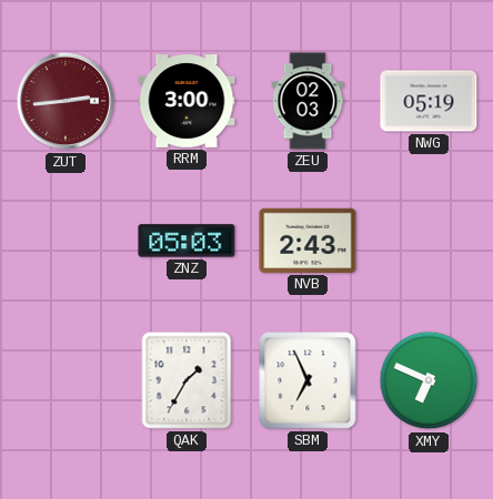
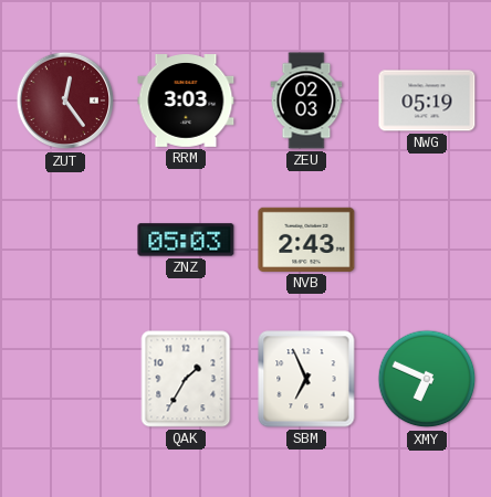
ZUT: 2:44 -> 12:24
RRM: 3:00 -> 3:03
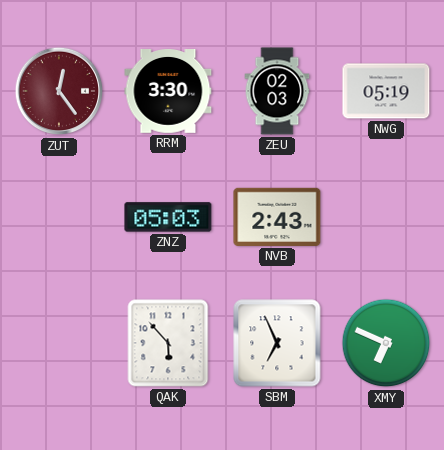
RRM: 3:03 -> 3:30
QAK: 1:35 -> 5:53
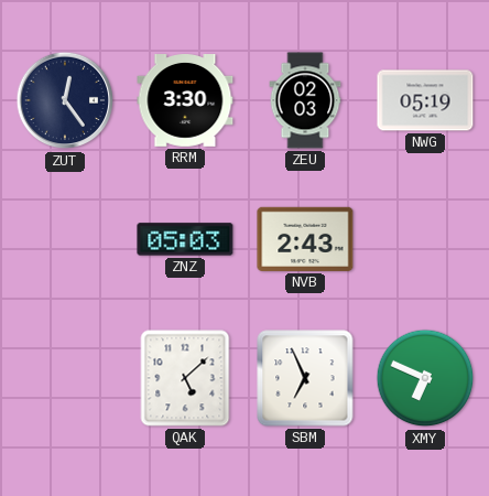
ZUT dial: burgundy -> navy
QAK: 5:53 -> 5:08
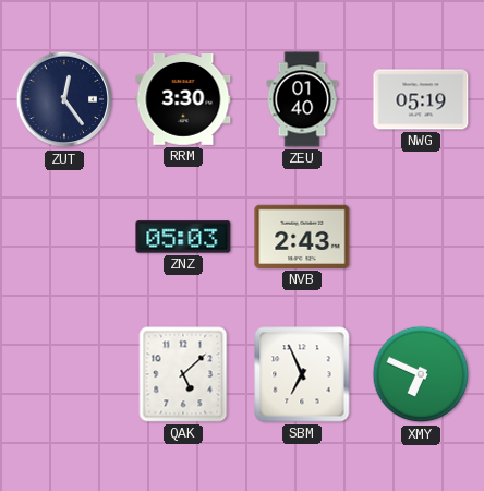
ZEU: 02:03 -> 01:40
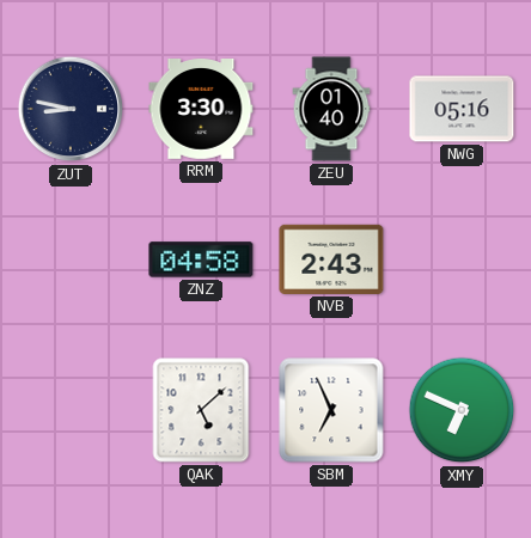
ZUT: 12:24 -> 8:47
NWG: 05:19 -> 05:16
ZNZ: 05:03 -> 04:58
